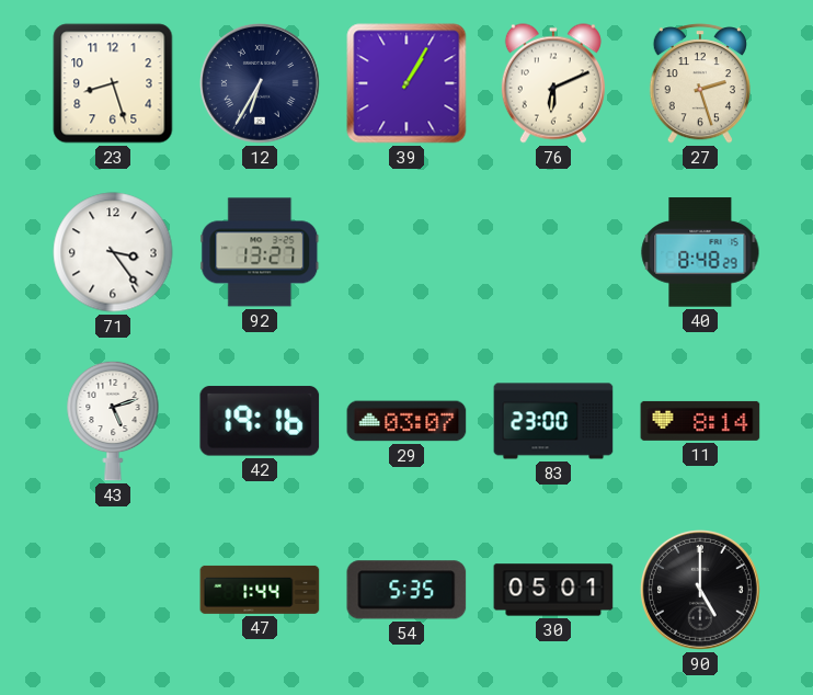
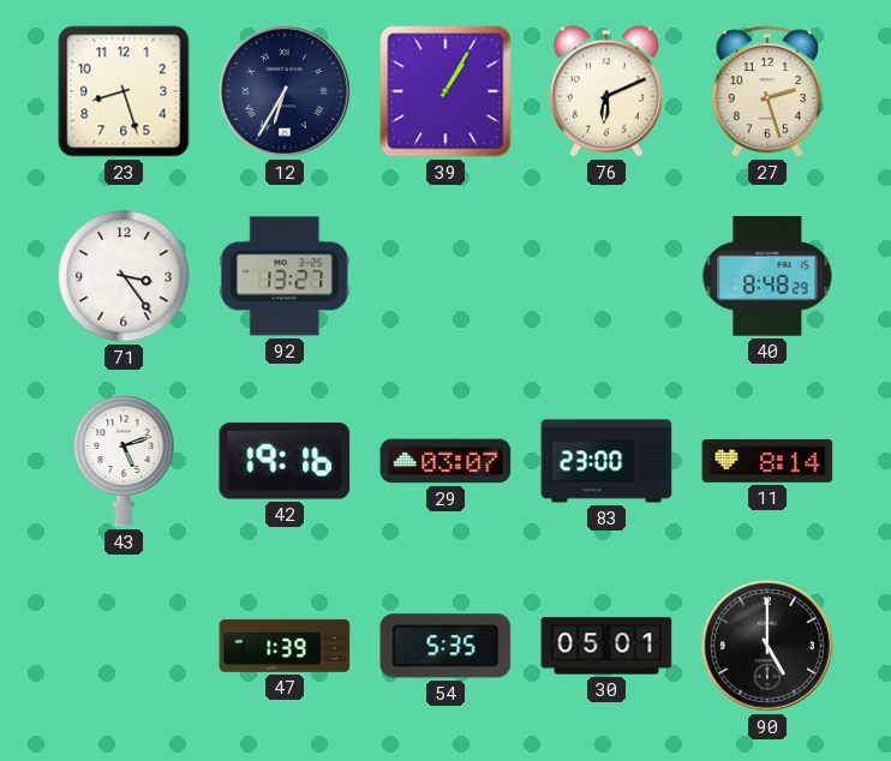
47: 1:44 -> 1:39
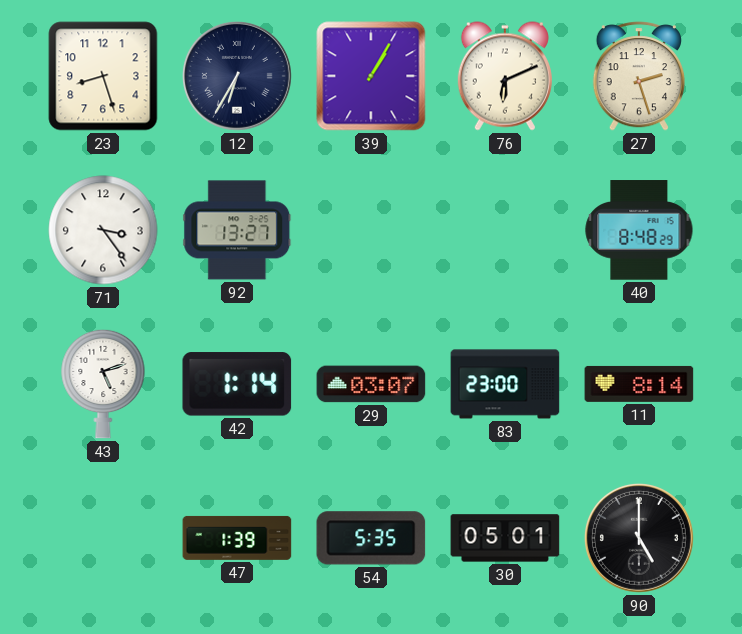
42: 19:16 -> 1:14
